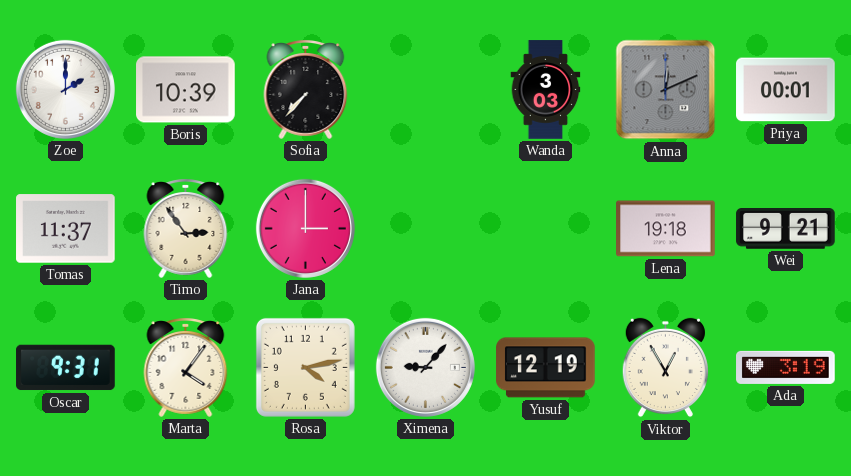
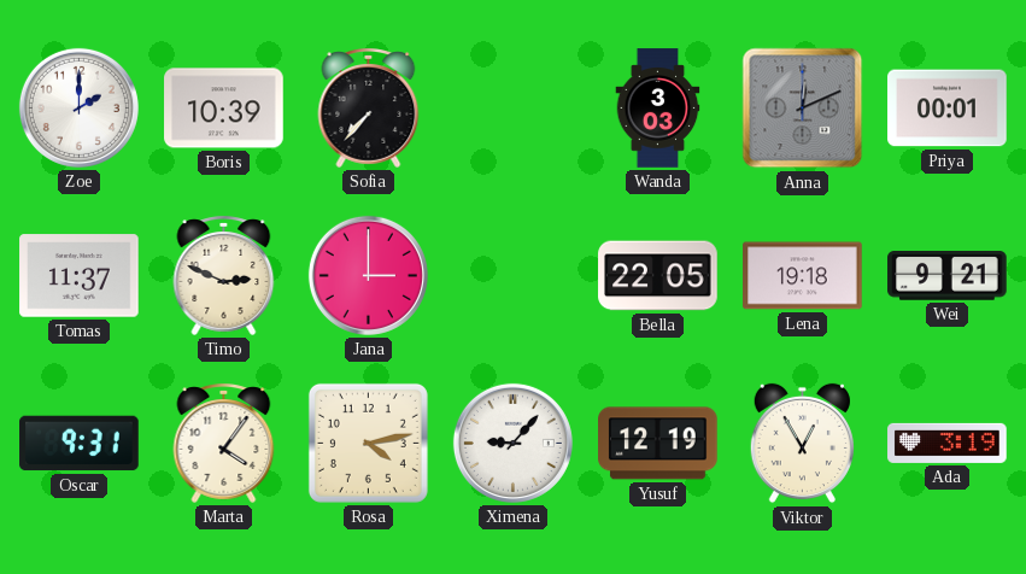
Timo: 2:54 -> 2:49
Bella: none -> 22:05
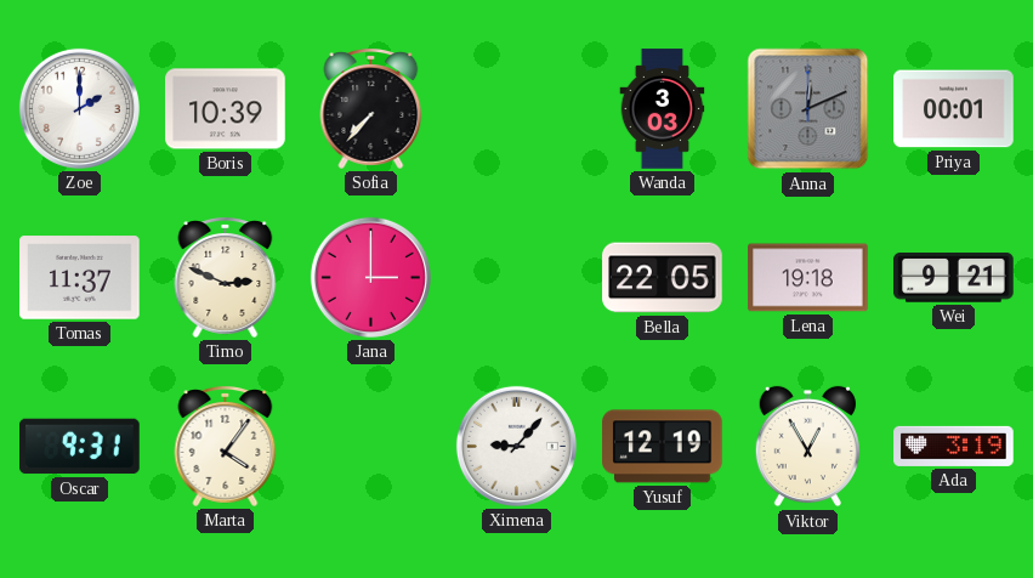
Rosa: 4:13 -> none
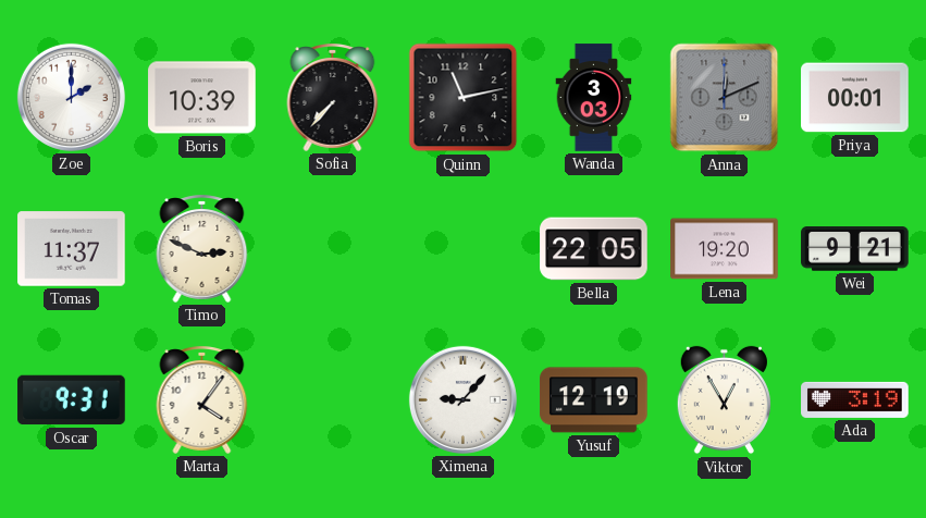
Quinn: none -> 11:13
Jana: 3:00 -> none
Lena: 19:18 -> 19:20
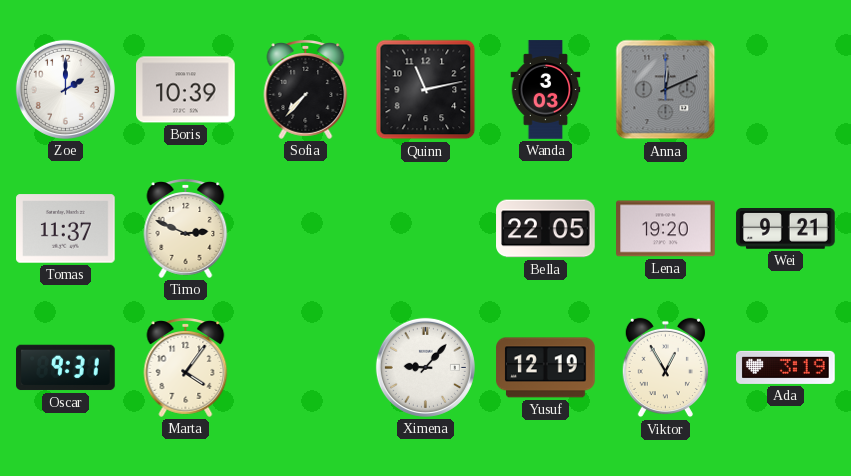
Priya: 00:01 -> none
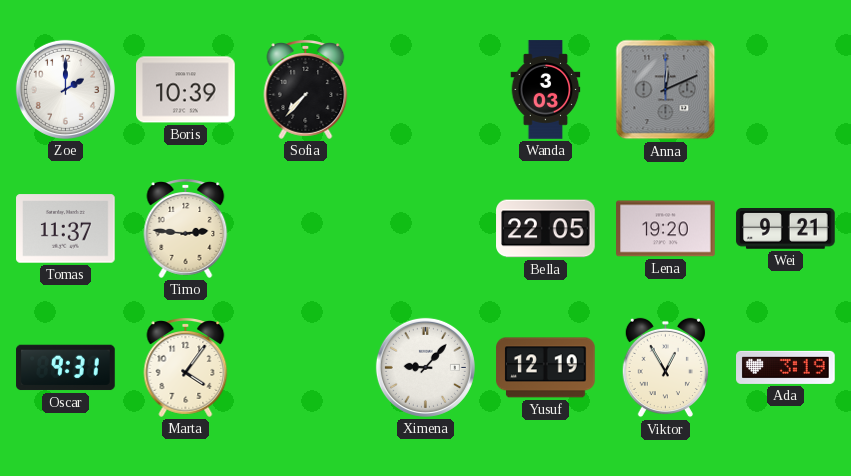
Quinn: 11:13 -> none
Timo: 2:49 -> 2:46
